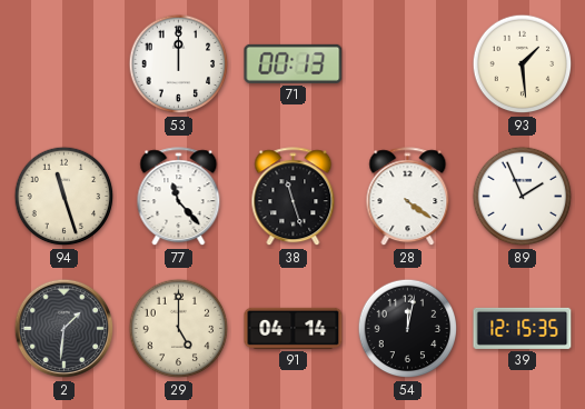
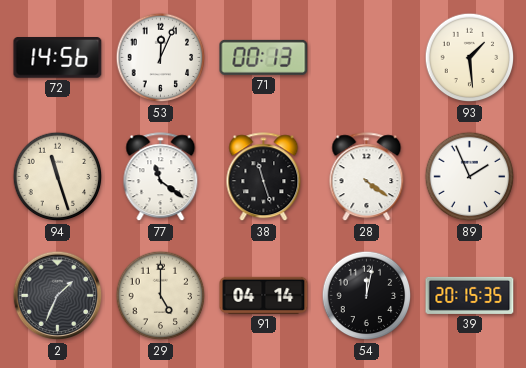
72: none -> 14:56
53: 12:00 -> 12:04
77: 11:23 -> 11:21
2: 1:31 -> 1:34
39: 12:15 -> 20:15
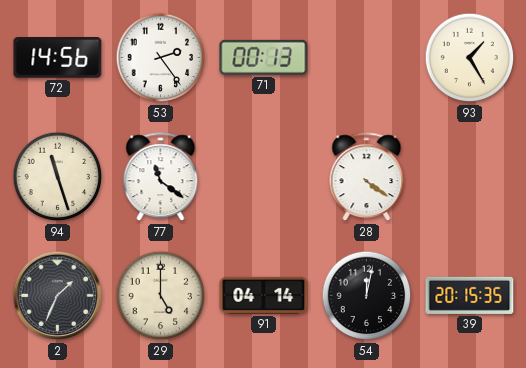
53: 12:04 -> 2:24
93: 1:29 -> 1:25
38: 11:27 -> none
89: 1:56 -> none
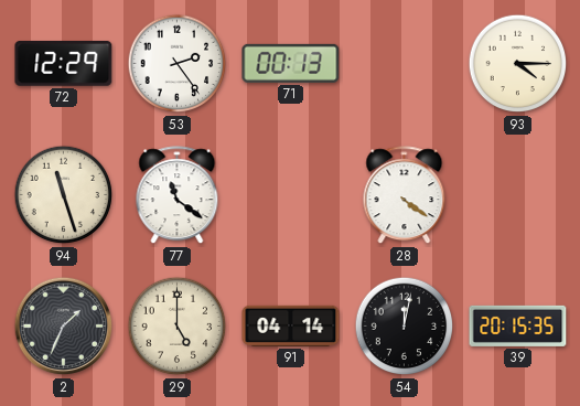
72: 14:56 -> 12:29
93: 1:25 -> 4:15
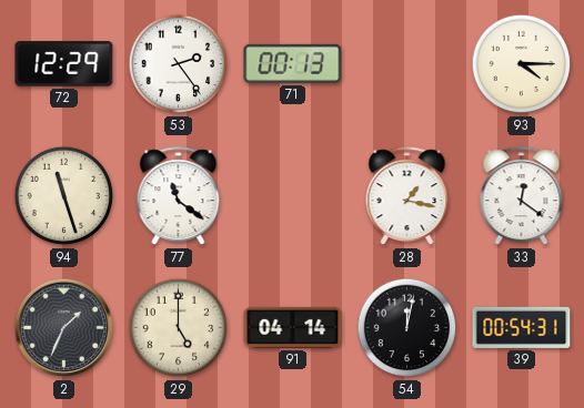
28: 4:21 -> 1:17
33: none -> 12:21
39: 20:15 -> 00:54
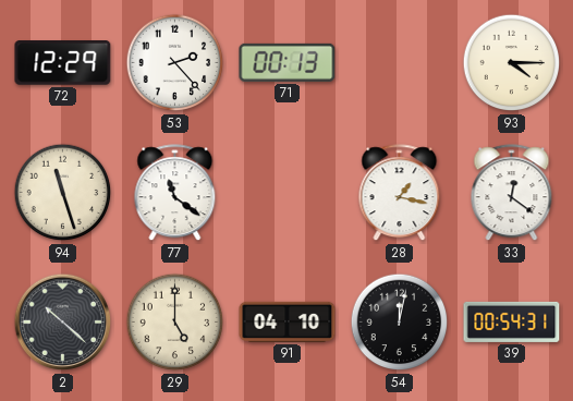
53: 2:24 -> 2:23
2: 1:34 -> 10:22
91: 04:14 -> 04:10
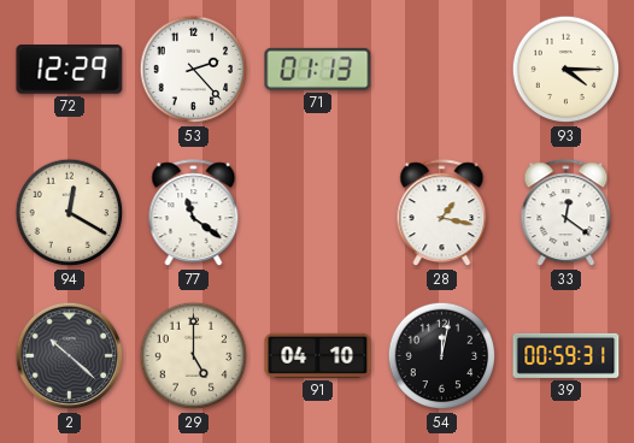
71: 00:13 -> 01:13
94: 11:27 -> 12:20
39: 00:54 -> 00:59
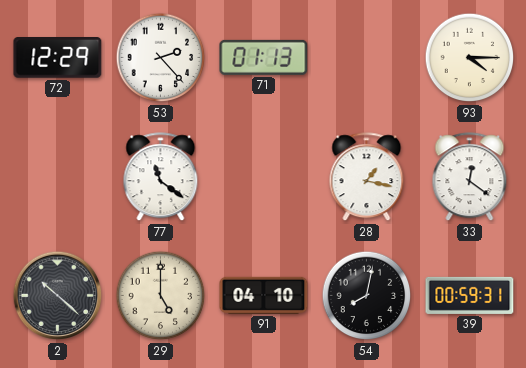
94: 12:20 -> none
54: 12:02 -> 8:02
